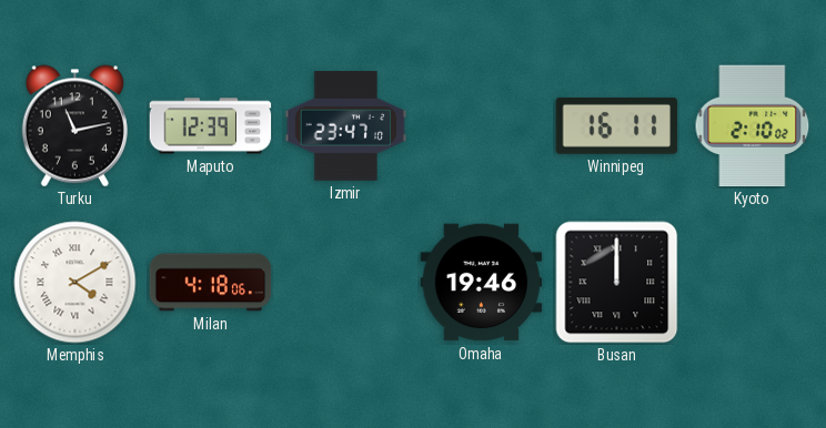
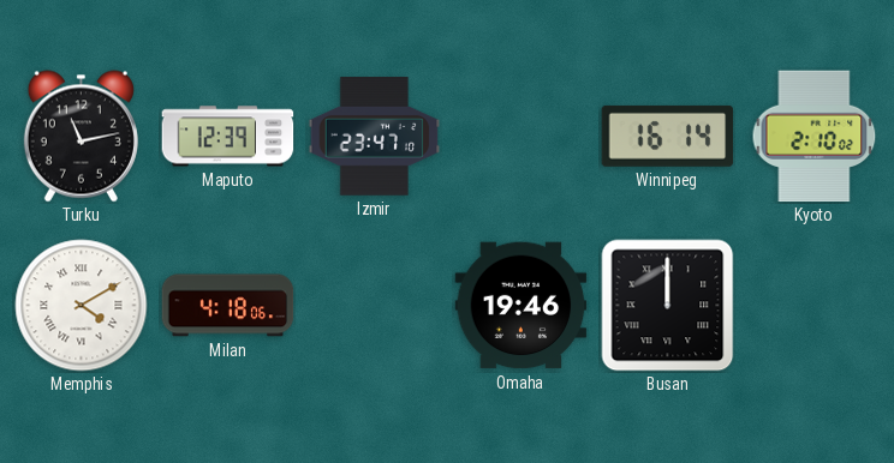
Winnipeg: 16:11 -> 16:14
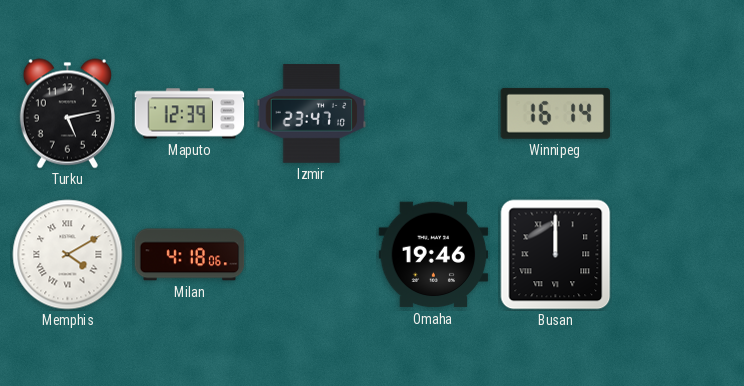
Turku: 11:13 -> 5:13
Kyoto: 2:10 -> none
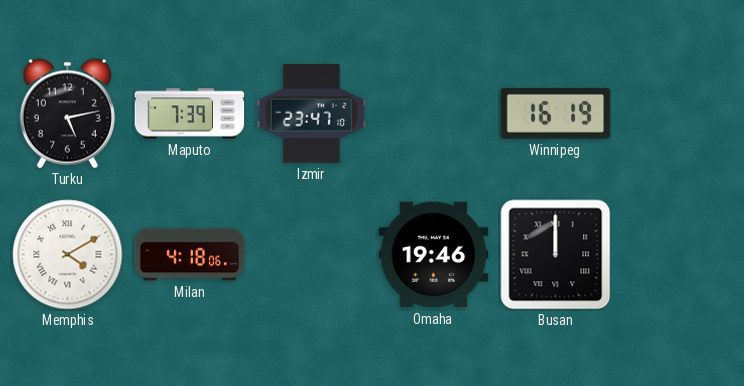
Maputo: 12:39 -> 7:39
Winnipeg: 16:14 -> 16:19
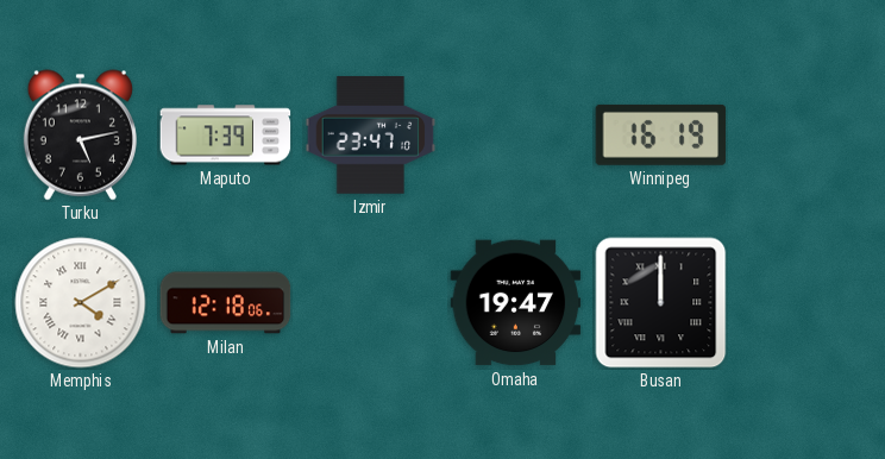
Milan: 4:18 -> 12:18
Omaha: 19:46 -> 19:47
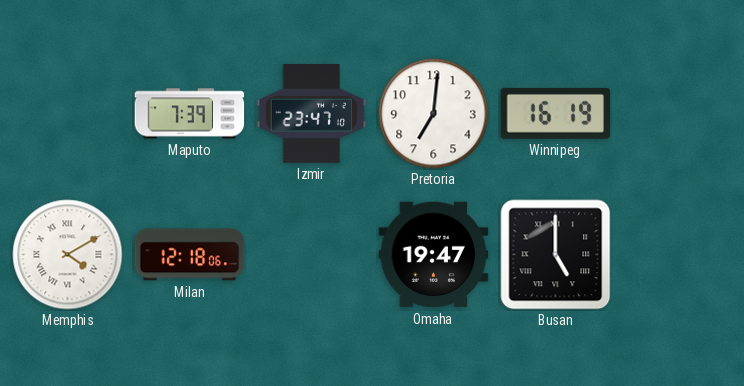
Turku: 5:13 -> none
Pretoria: none -> 7:01
Busan: 12:00 -> 5:00
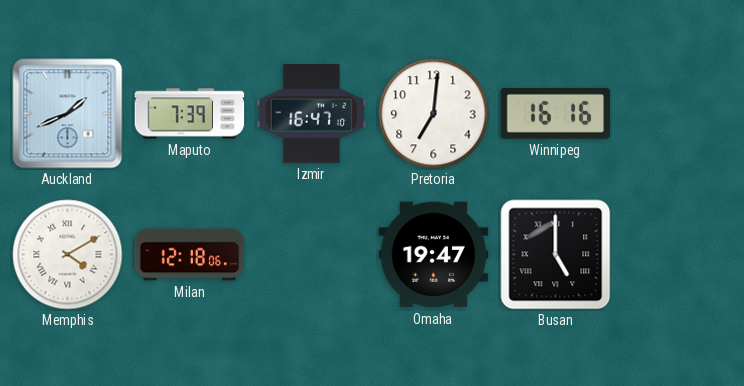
Auckland: none -> 1:41
Izmir: 23:47 -> 16:47
Winnipeg: 16:19 -> 16:16
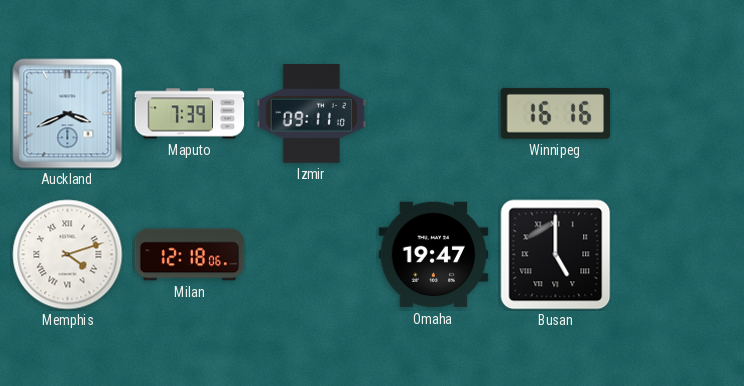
Auckland: 1:41 -> 3:41
Izmir: 16:47 -> 09:11
Pretoria: 7:01 -> none
Memphis: 4:10 -> 4:12
